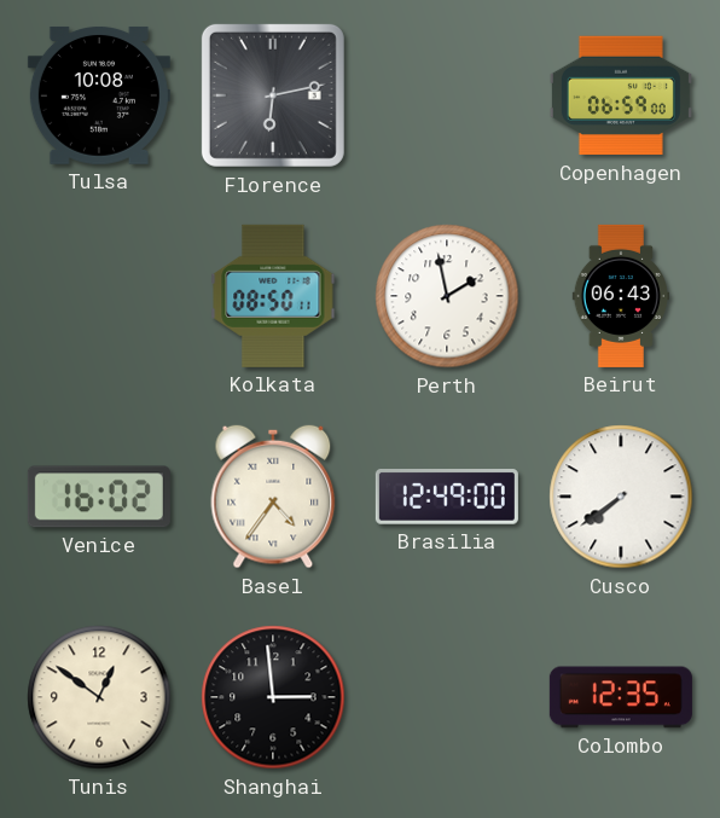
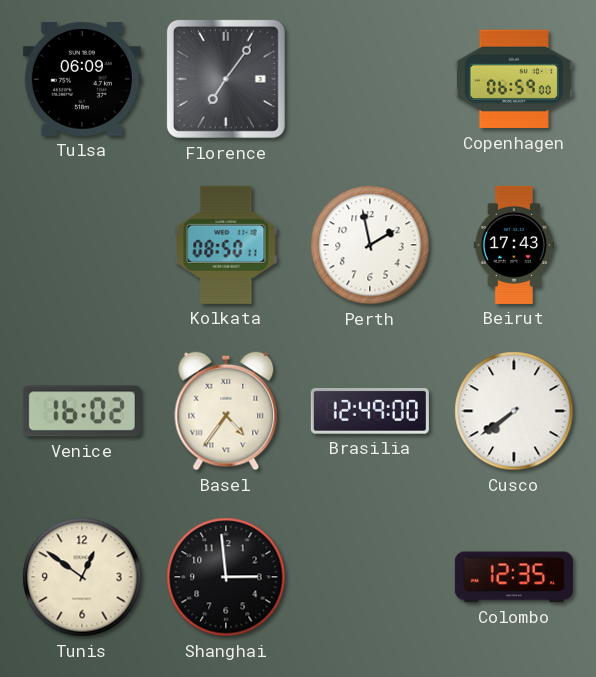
Tulsa: 10:08 -> 06:09
Florence: 6:13 -> 7:06
Beirut: 06:43 -> 17:43
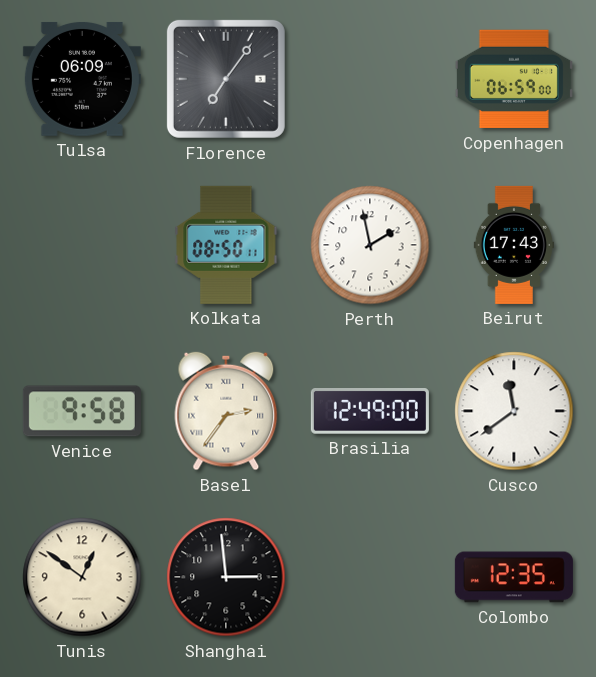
Venice: 16:02 -> 9:58
Basel: 4:36 -> 2:36
Cusco: 7:39 -> 11:39
